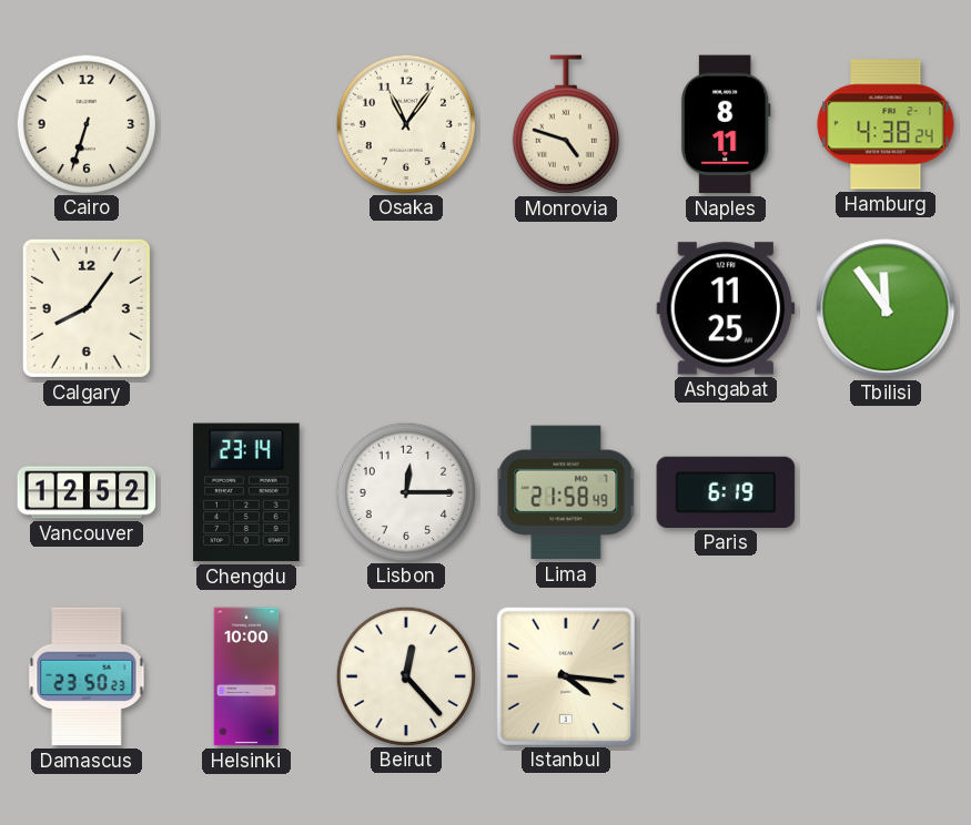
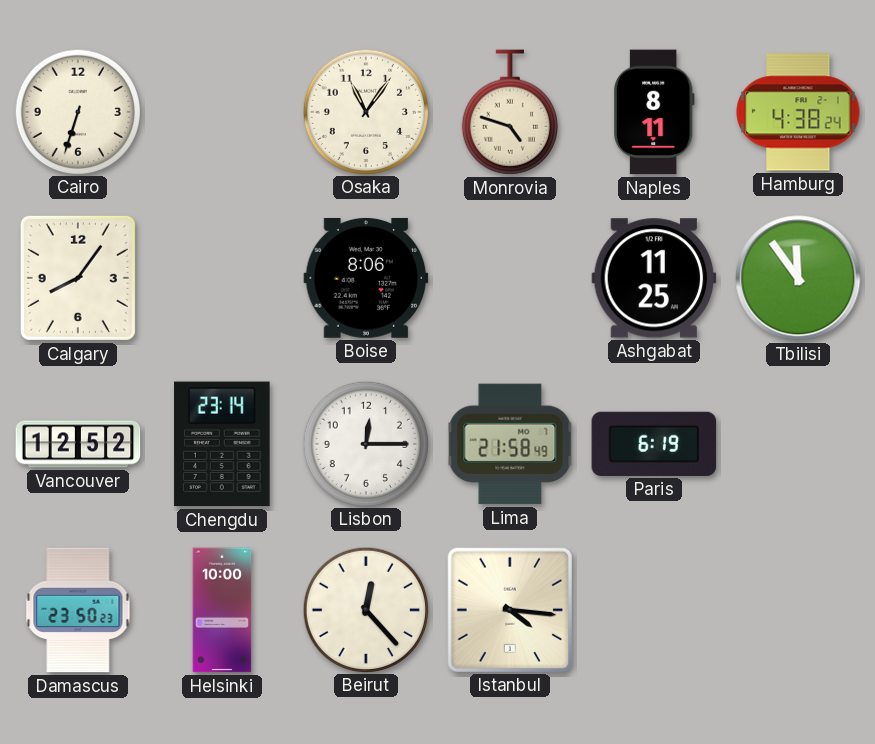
Boise: none -> 8:06
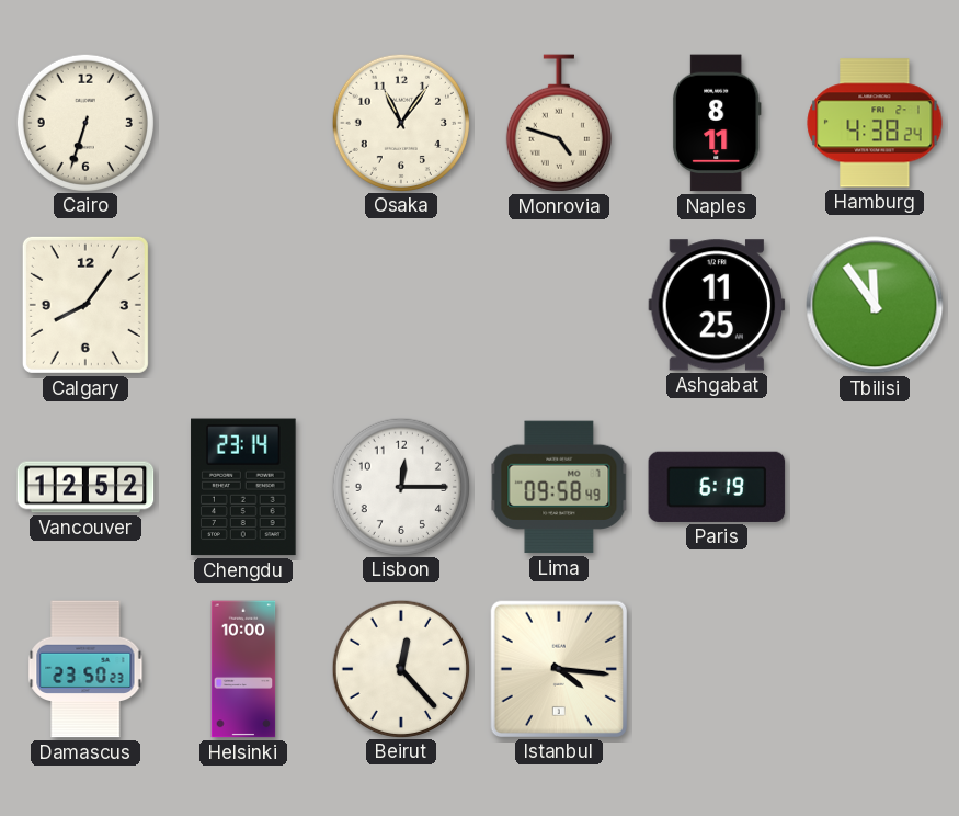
Boise: 8:06 -> none
Lima: 21:58 -> 09:58
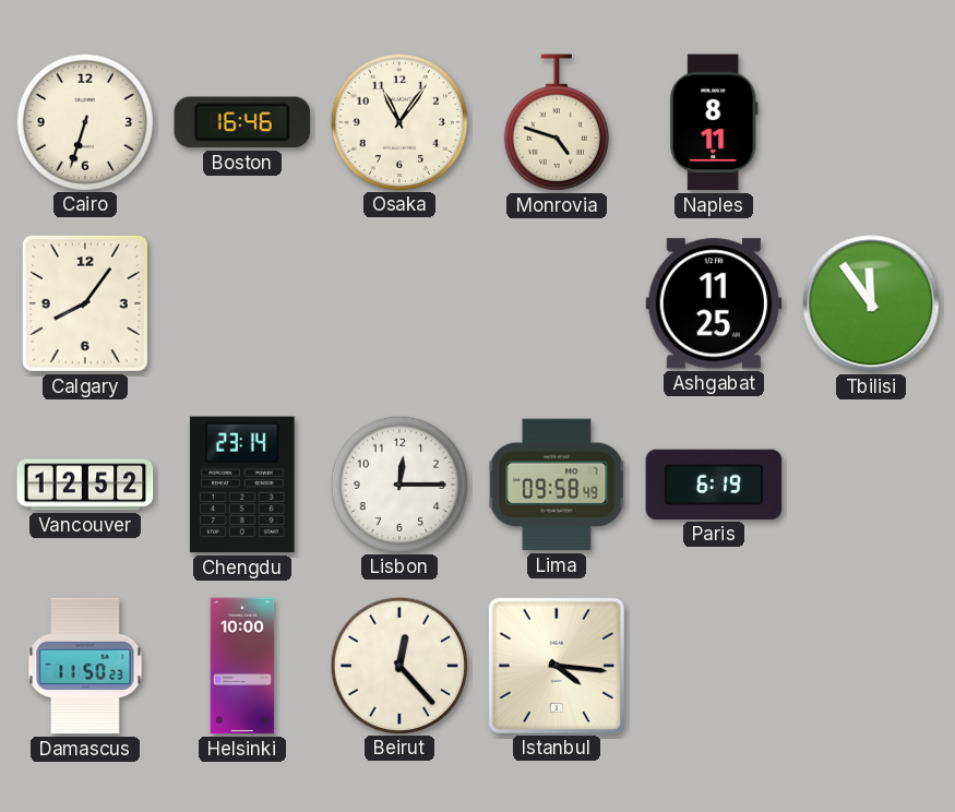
Boston: none -> 16:46
Hamburg: 4:38 -> none
Damascus: 23:50 -> 11:50
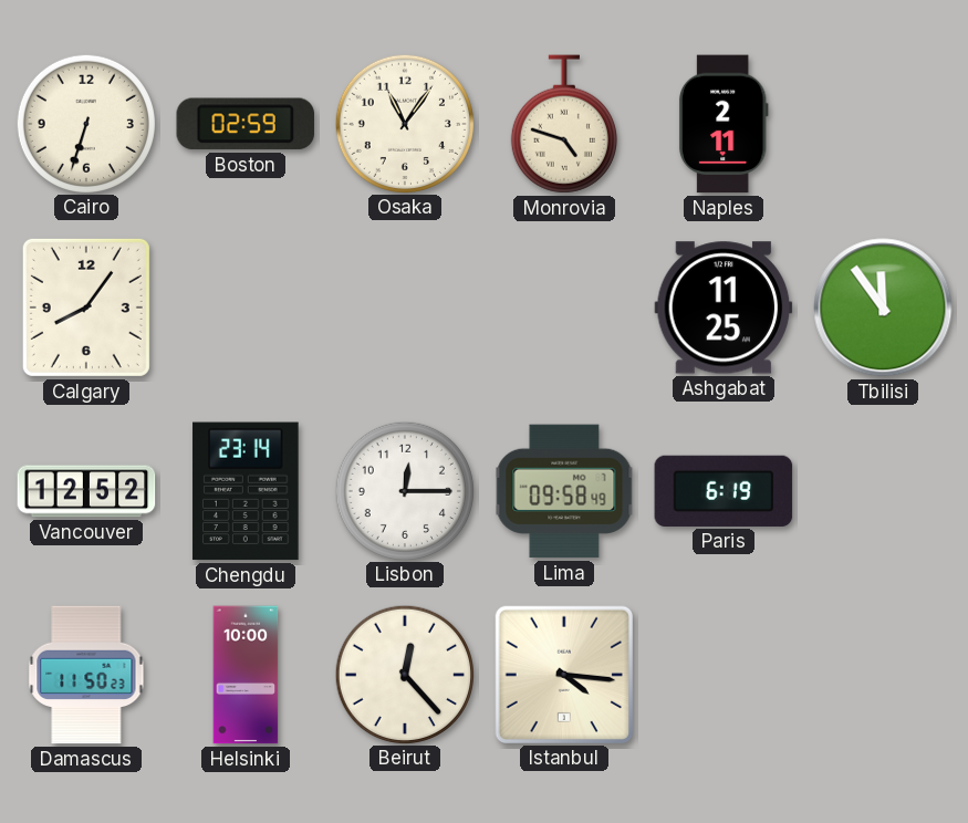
Boston: 16:46 -> 02:59
Naples: 8:11 -> 2:11
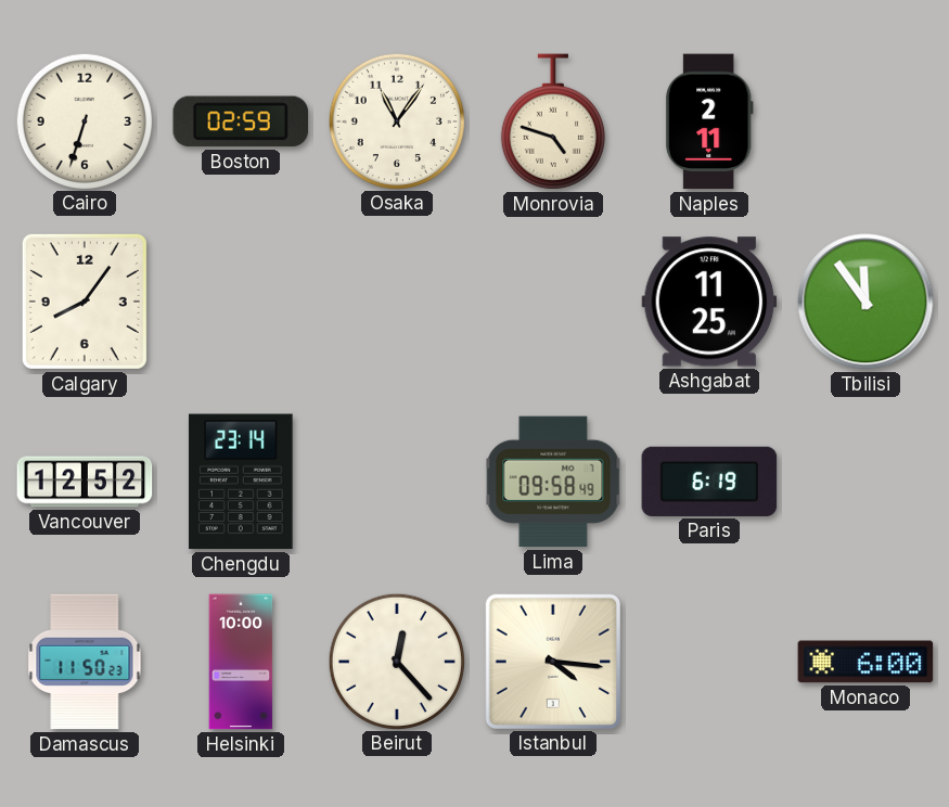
Lisbon: 12:15 -> none
Monaco: none -> 6:00
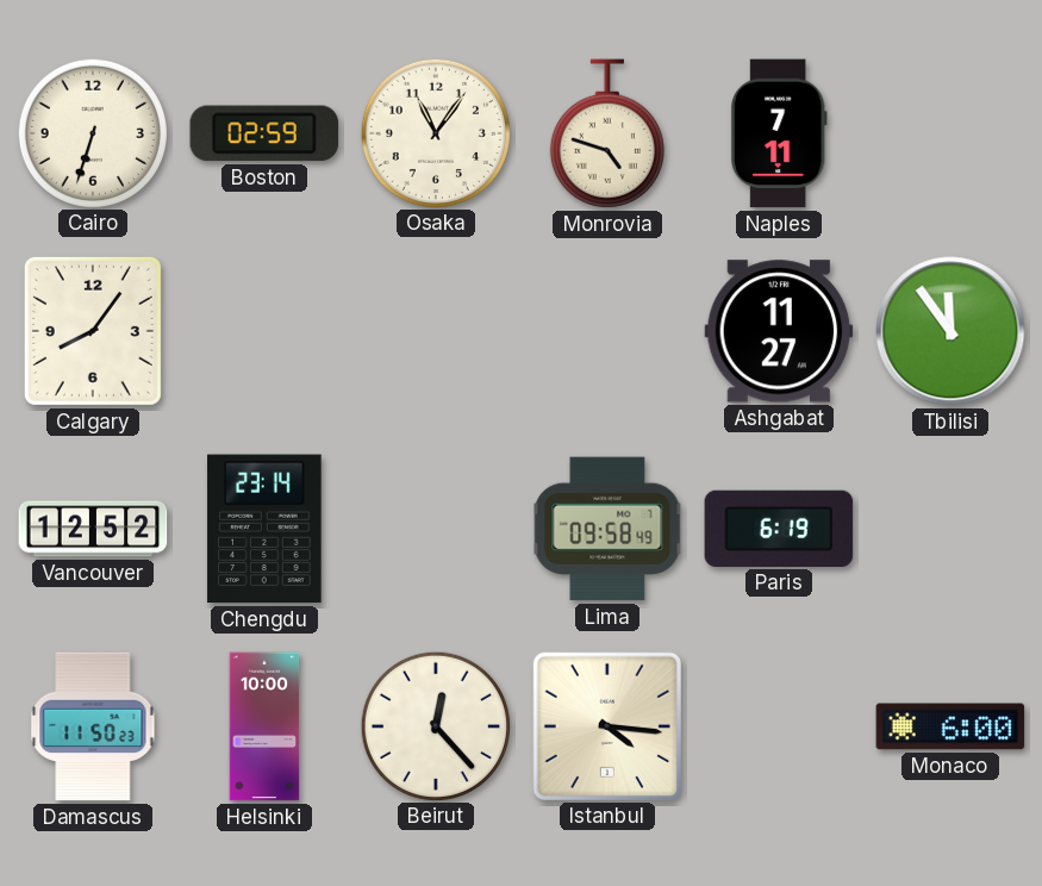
Naples: 2:11 -> 7:11
Ashgabat: 11:25 -> 11:27
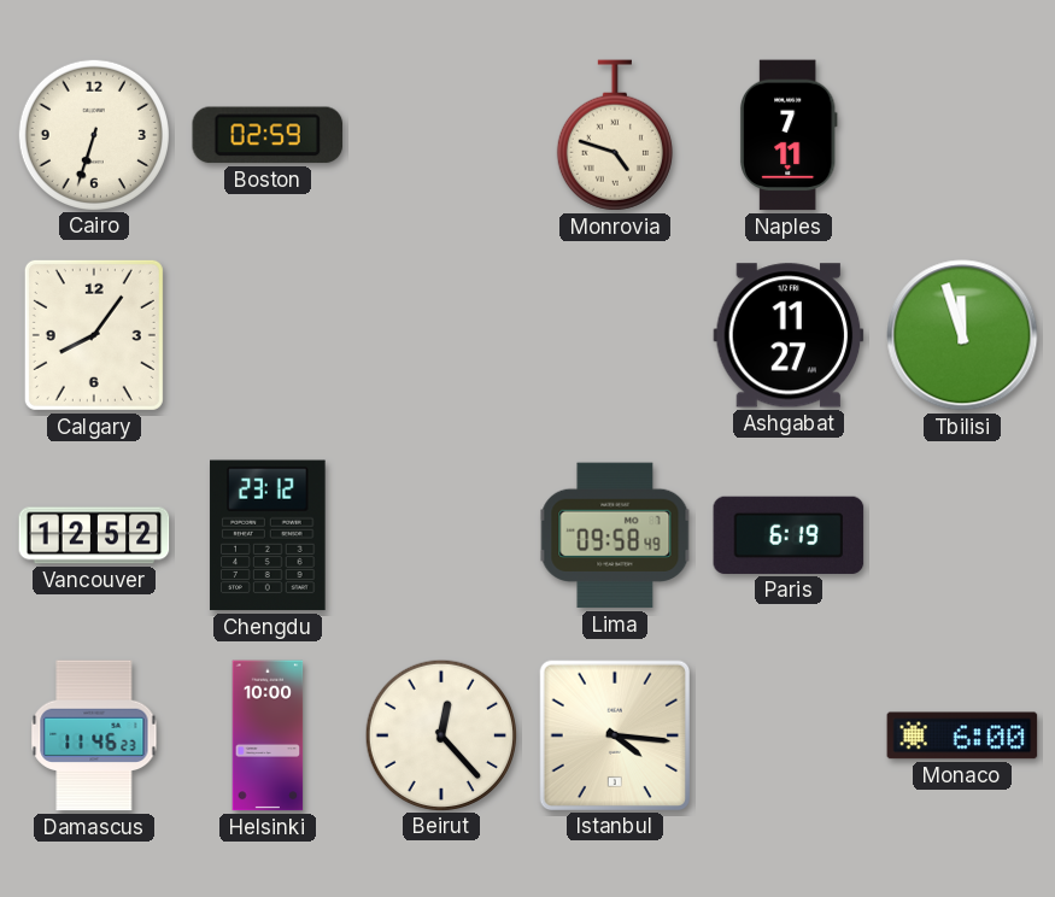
Osaka: 11:06 -> none
Tbilisi: 11:54 -> 11:57
Chengdu: 23:14 -> 23:12
Damascus: 11:50 -> 11:46
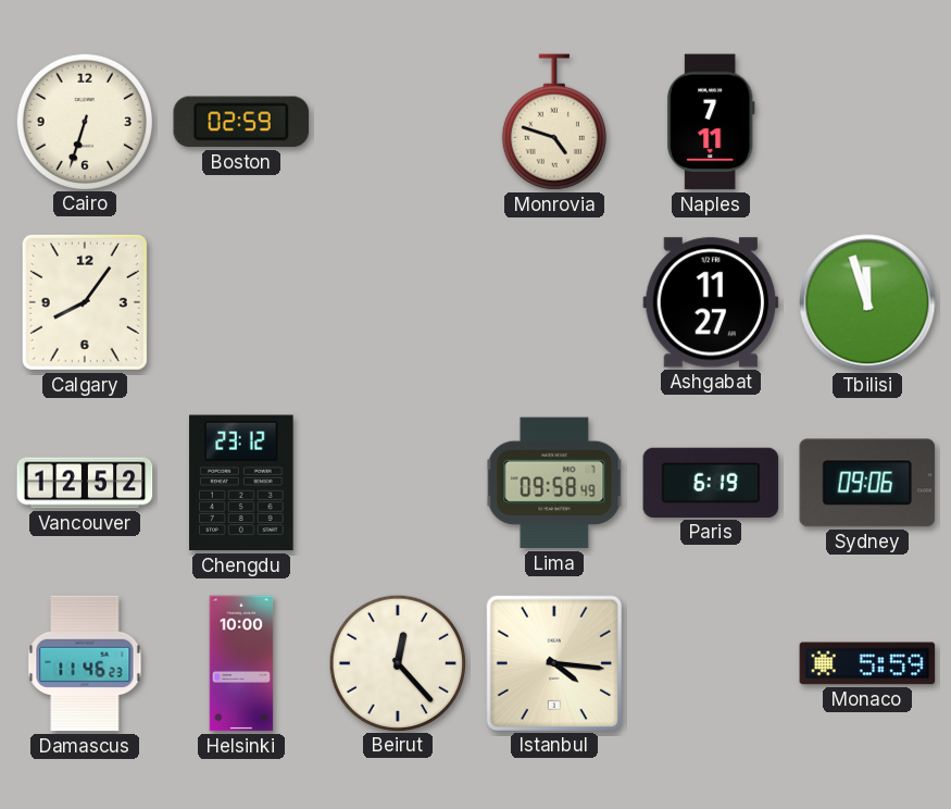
Sydney: none -> 09:06
Monaco: 6:00 -> 5:59
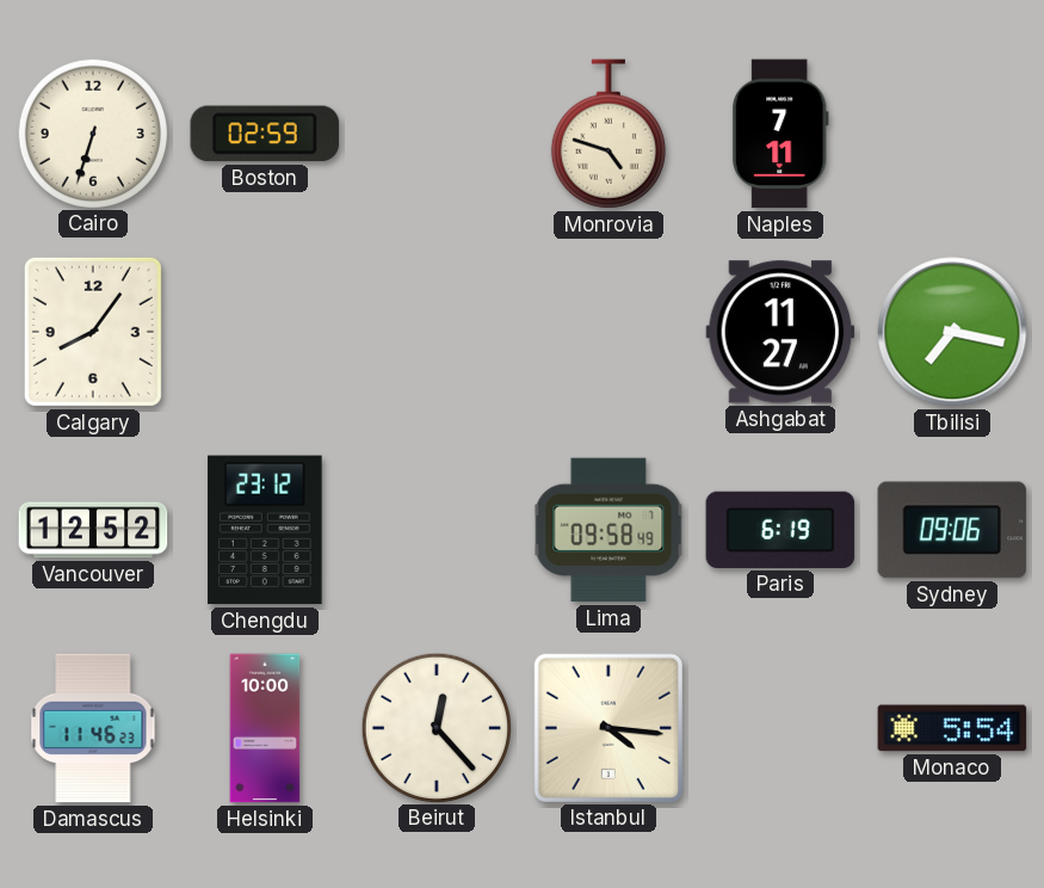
Tbilisi: 11:57 -> 7:17
Monaco: 5:59 -> 5:54
